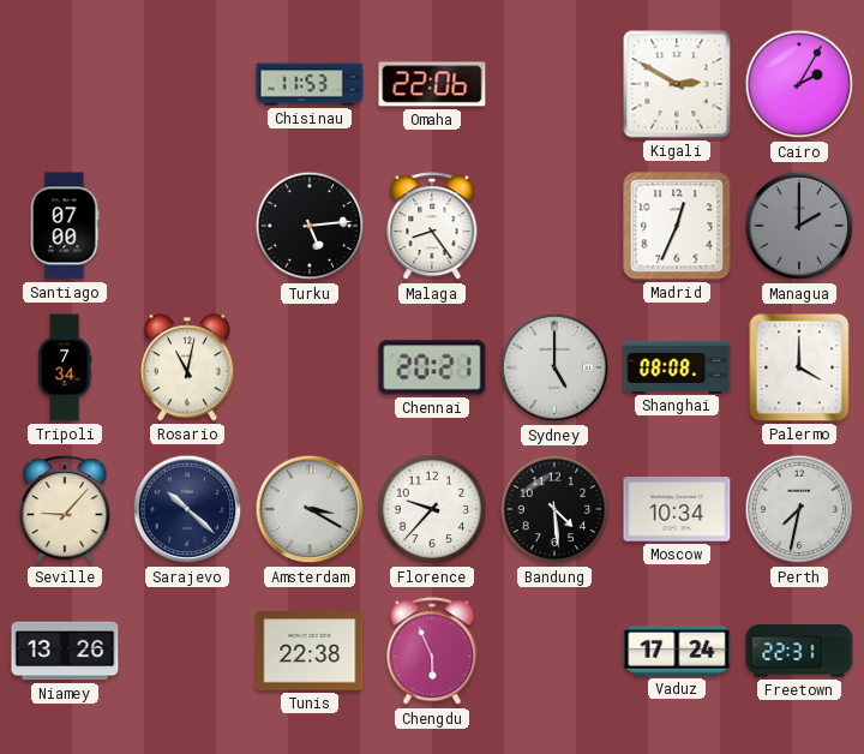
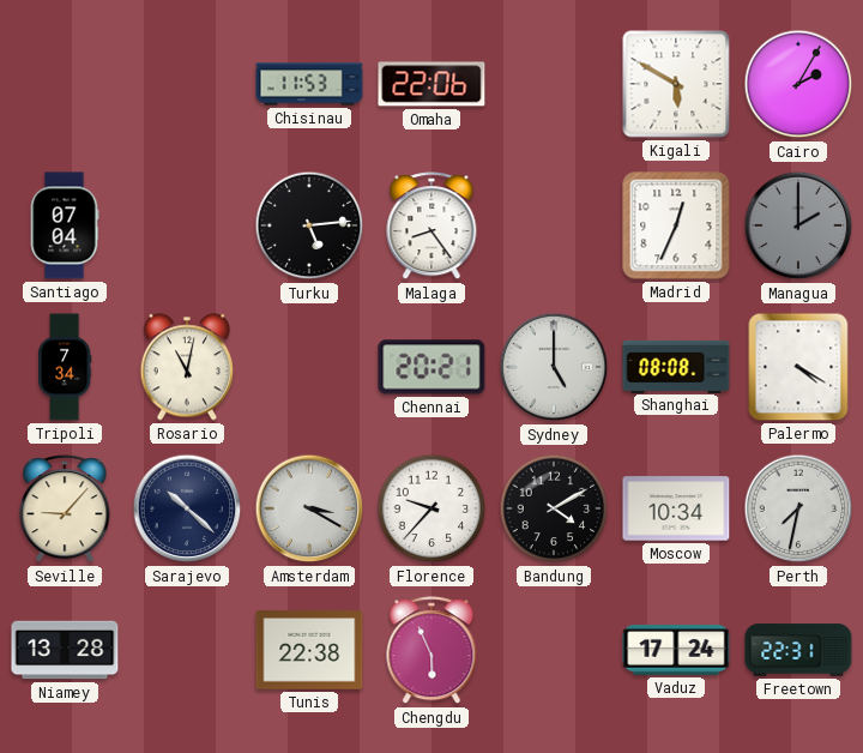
Kigali: 2:50 -> 5:50
Santiago: 07:00 -> 07:04
Palermo: 4:00 -> 4:20
Bandung: 4:29 -> 4:10
Niamey: 13:26 -> 13:28
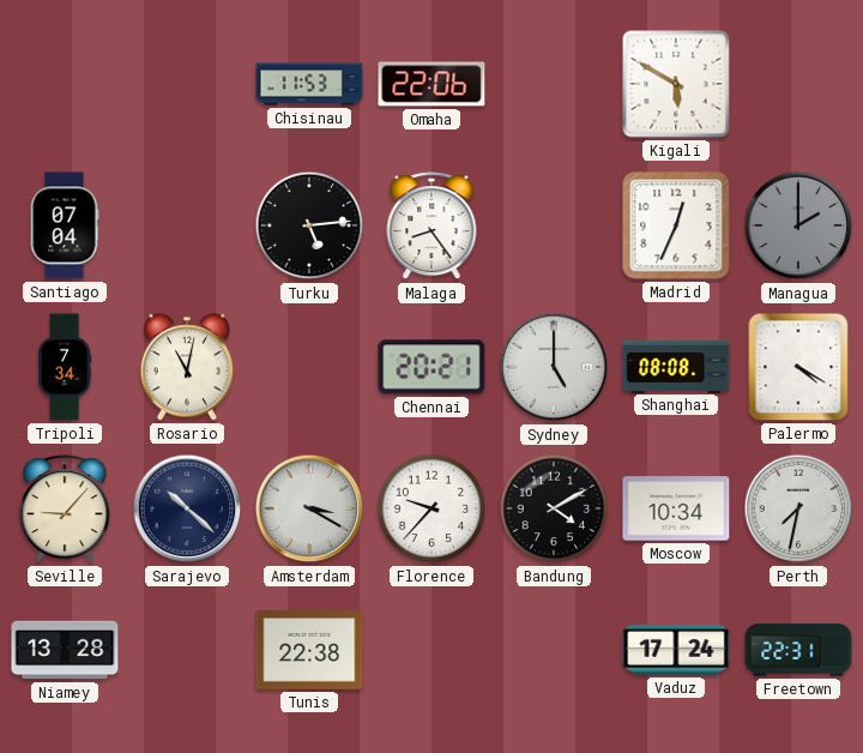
Cairo: 2:05 -> none
Chengdu: 5:56 -> none
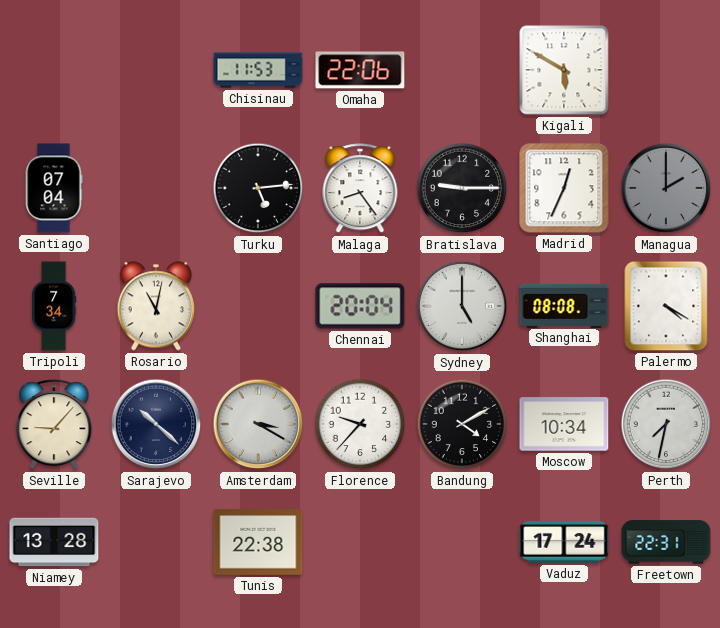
Bratislava: none -> 9:15
Chennai: 20:21 -> 20:04
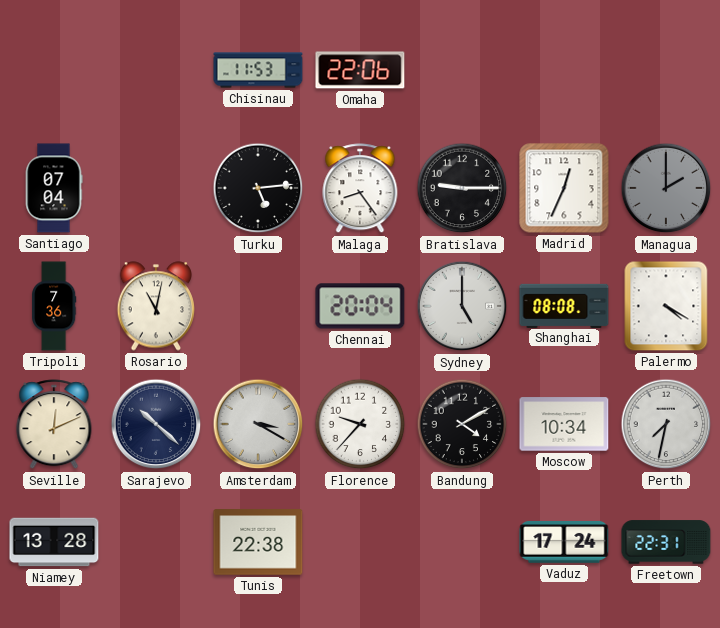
Kigali: 5:50 -> none
Tripoli: 7:34 -> 7:36
Seville: 9:07 -> 12:11
